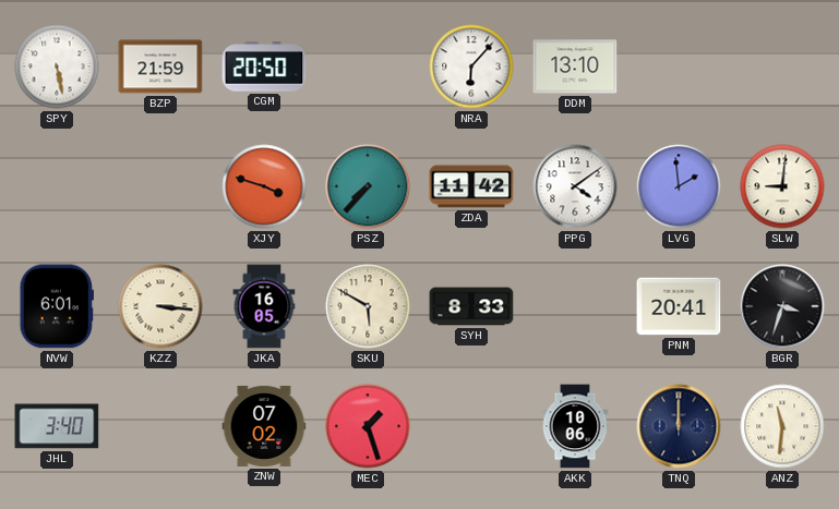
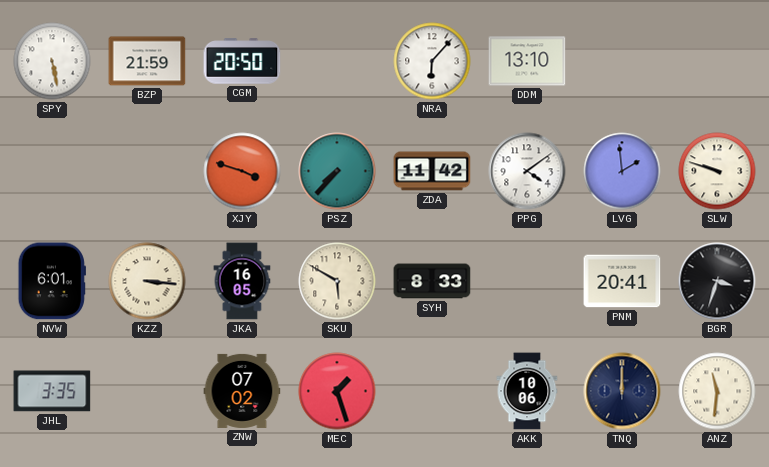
SLW: 9:01 -> 9:48
JHL: 3:40 -> 3:35
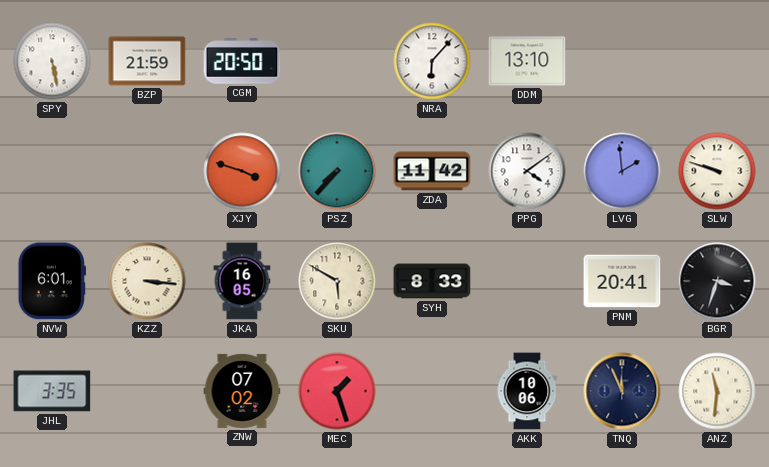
TNQ: 12:00 -> 11:56
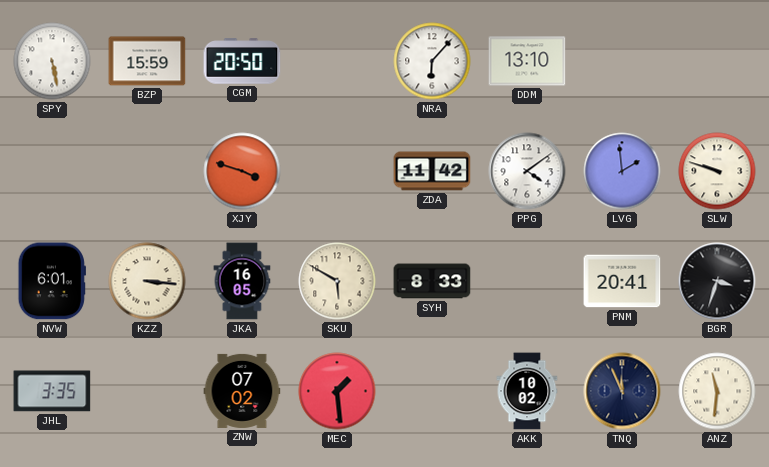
BZP: 21:59 -> 15:59
PSZ: 7:37 -> none
MEC: 1:27 -> 1:29
AKK: 10:06 -> 10:02
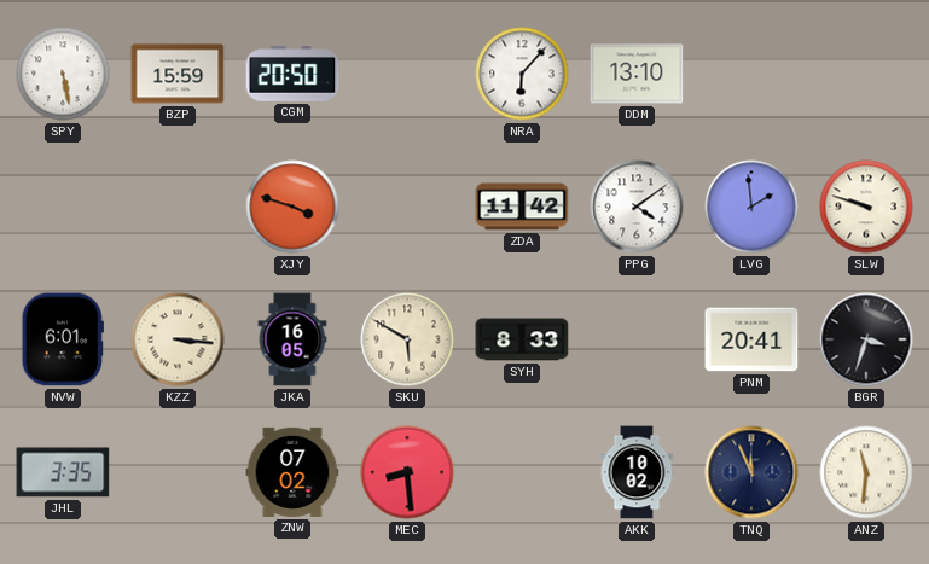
MEC: 1:29 -> 8:29
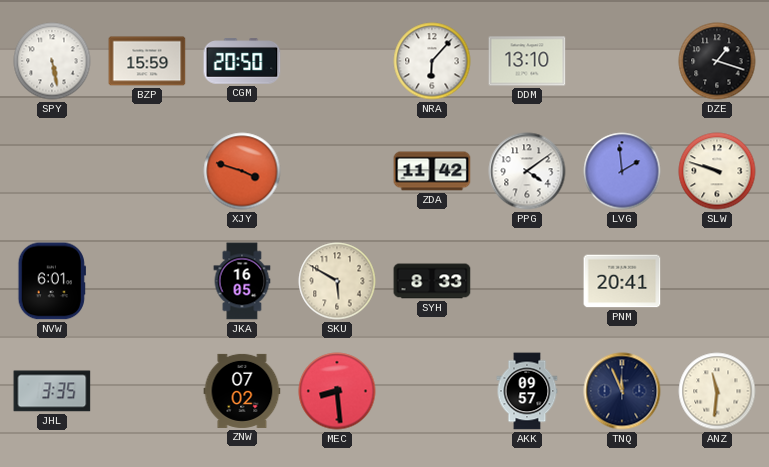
DZE: none -> 1:18
KZZ: 3:16 -> none
BGR: 3:33 -> none
AKK: 10:02 -> 09:57
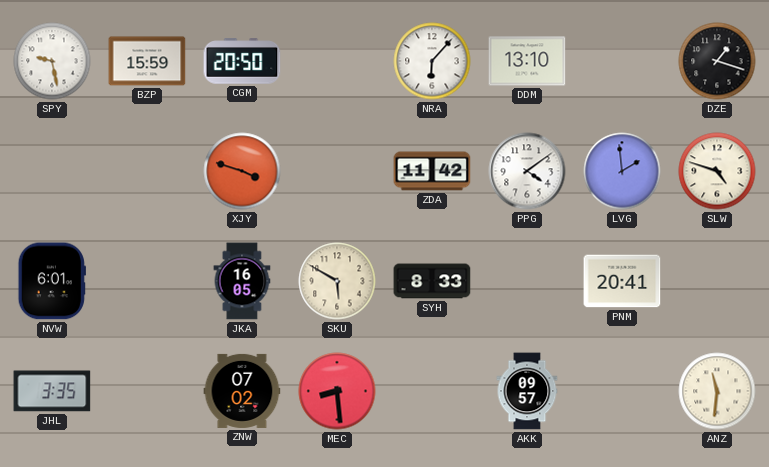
SPY: 5:28 -> 9:28
SLW: 9:48 -> 4:48
TNQ: 11:56 -> none
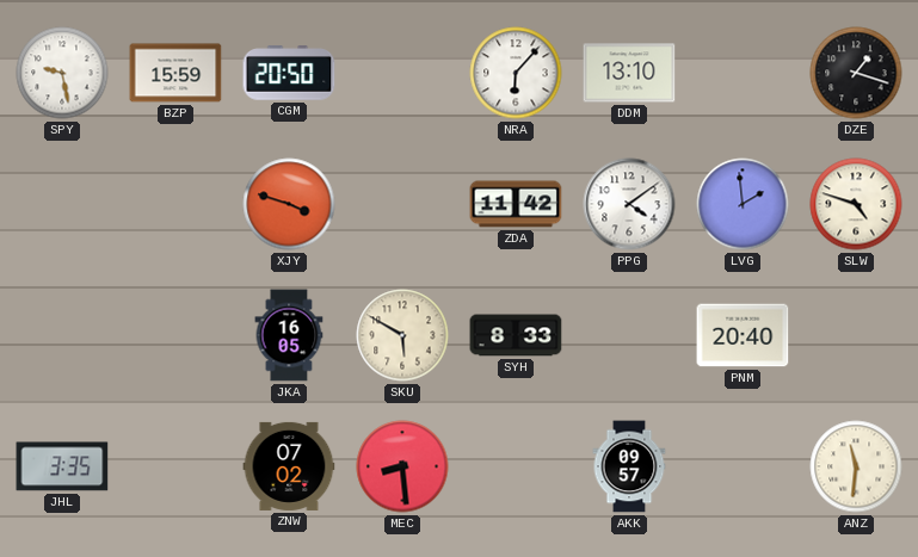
NVW: 6:01 -> none
PNM: 20:41 -> 20:40
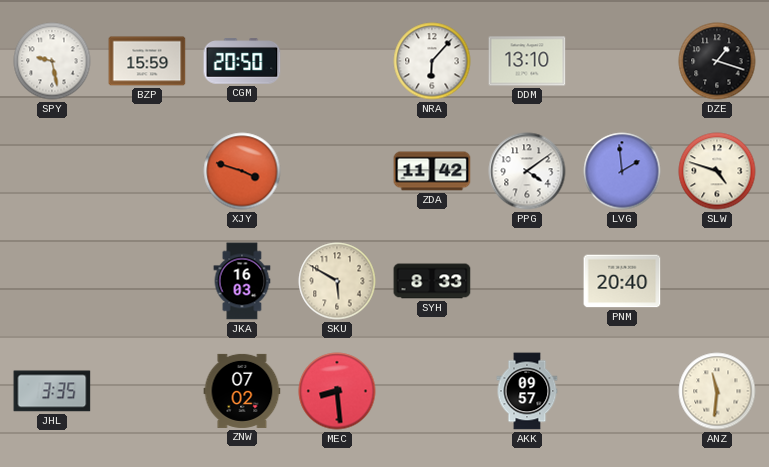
JKA: 16:05 -> 16:03
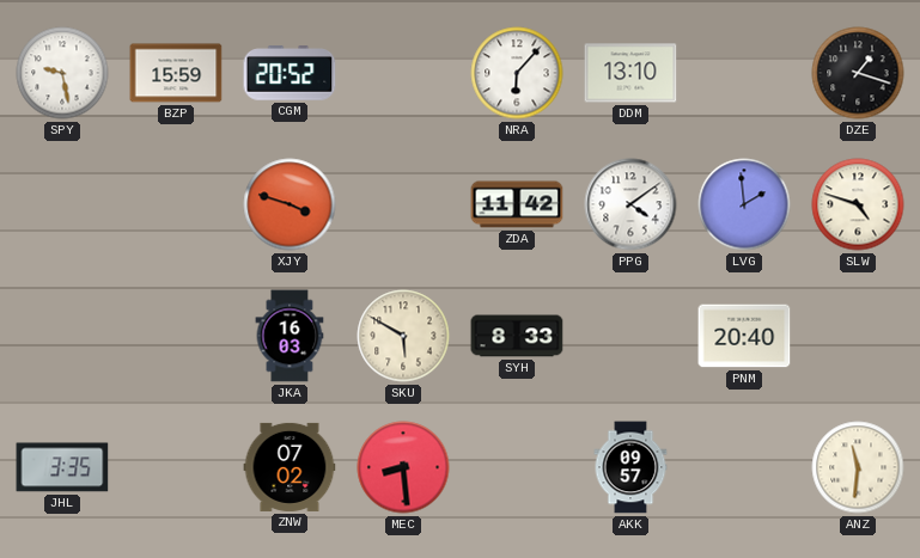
CGM: 20:50 -> 20:52
